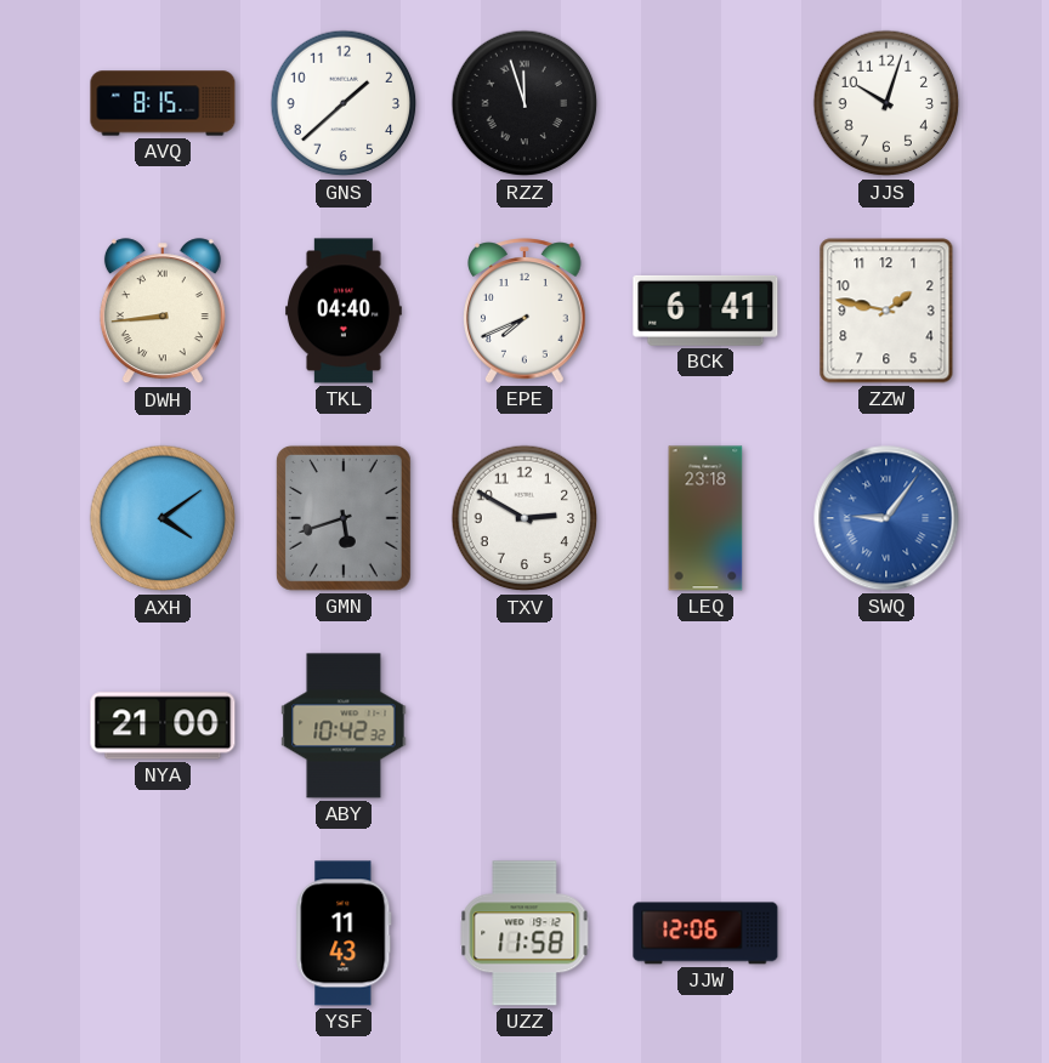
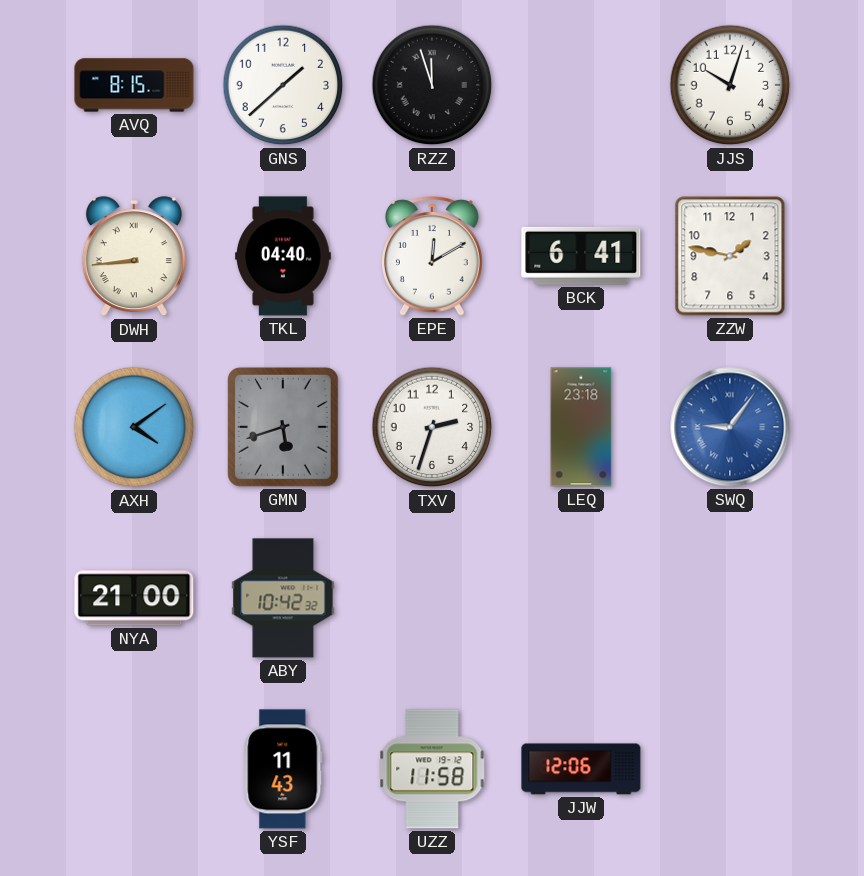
EPE: 7:41 -> 12:10
TXV: 2:50 -> 2:33
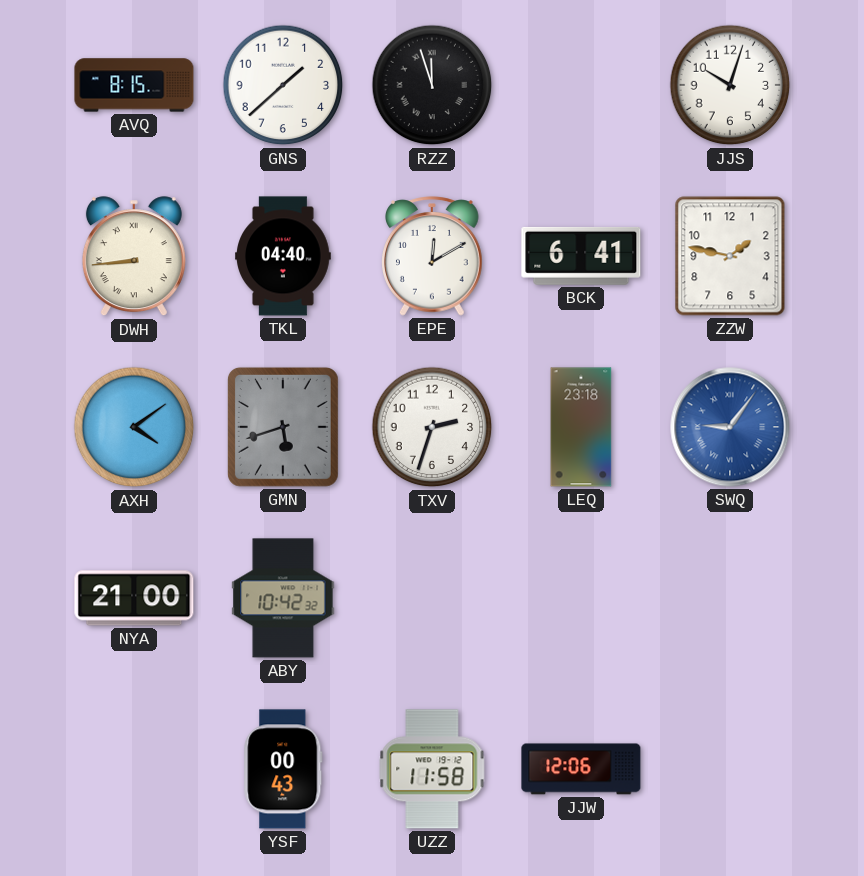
YSF: 11:43 -> 00:43
